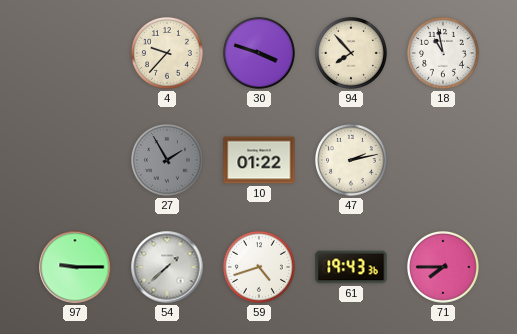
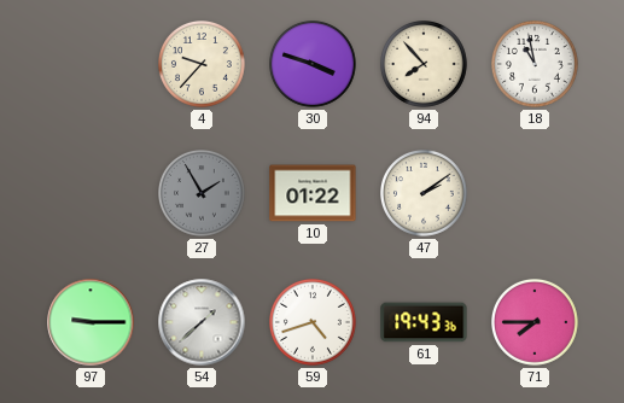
47: 2:13 -> 2:09
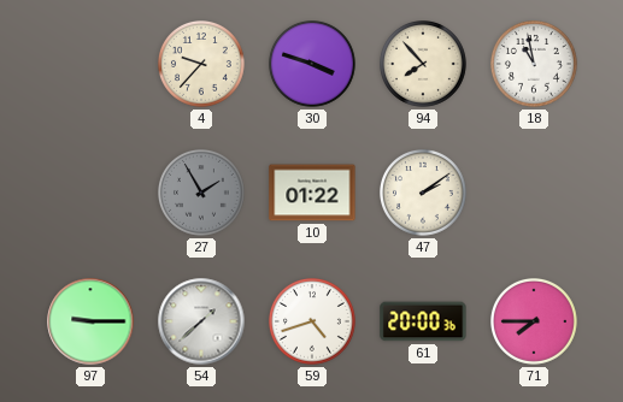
61: 19:43 -> 20:00
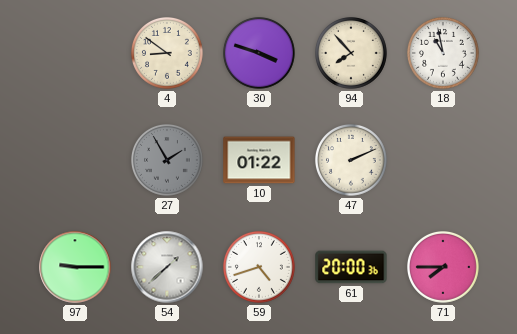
4: 9:37 -> 8:51
47: 2:09 -> 2:11
